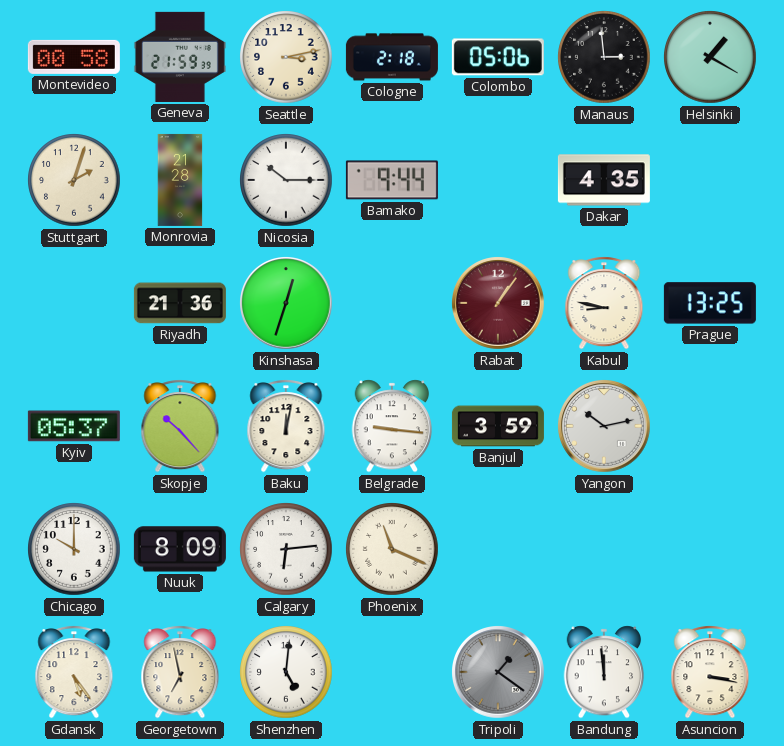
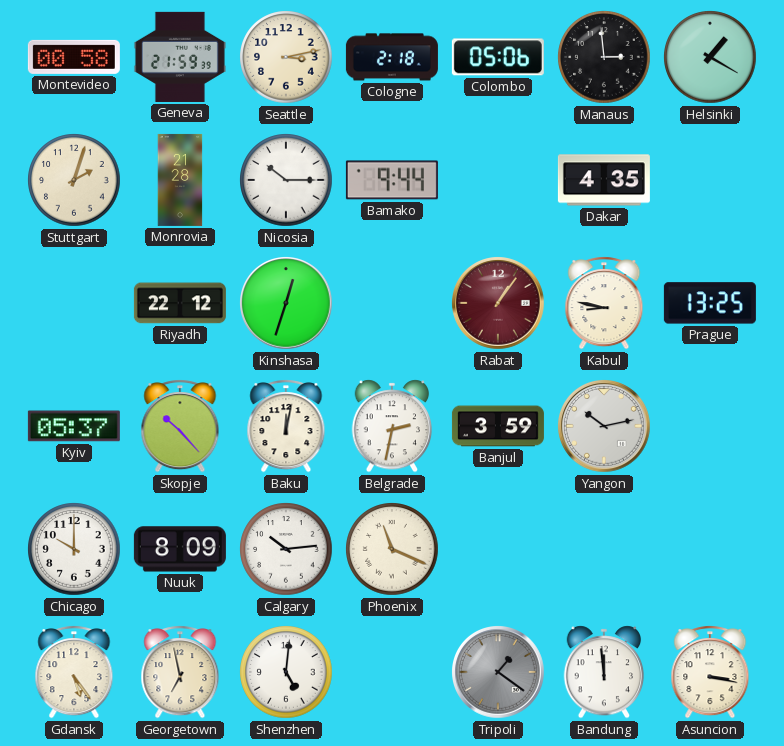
Riyadh: 21:36 -> 22:12
Belgrade: 9:16 -> 2:32
Calgary: 6:14 -> 10:14
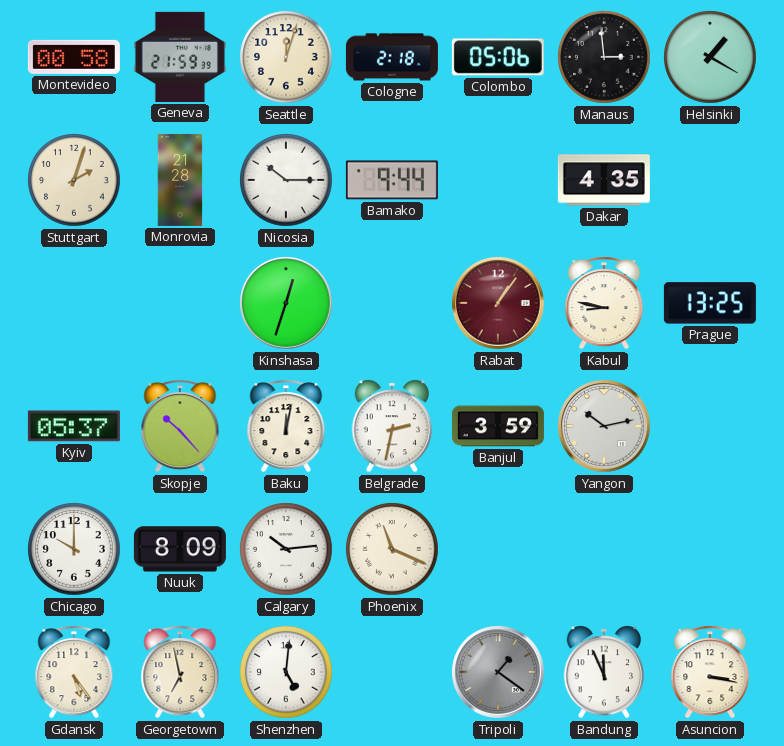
Seattle: 3:13 -> 12:03
Riyadh: 22:12 -> none
Bandung: 11:59 -> 11:56
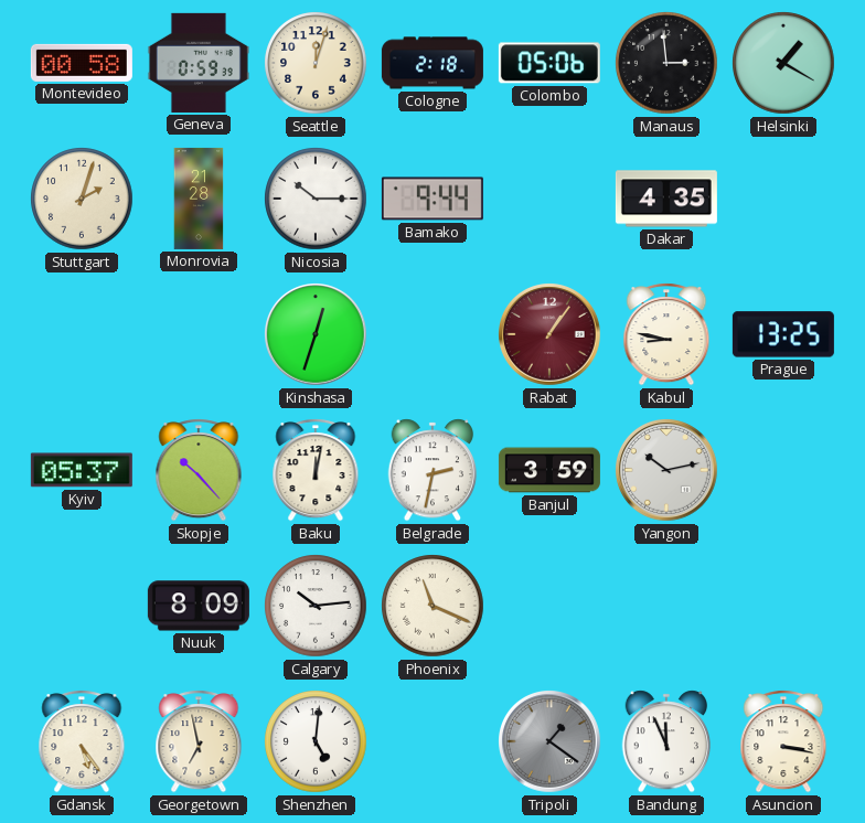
Geneva: 21:59 -> 0:59
Chicago: 10:00 -> none
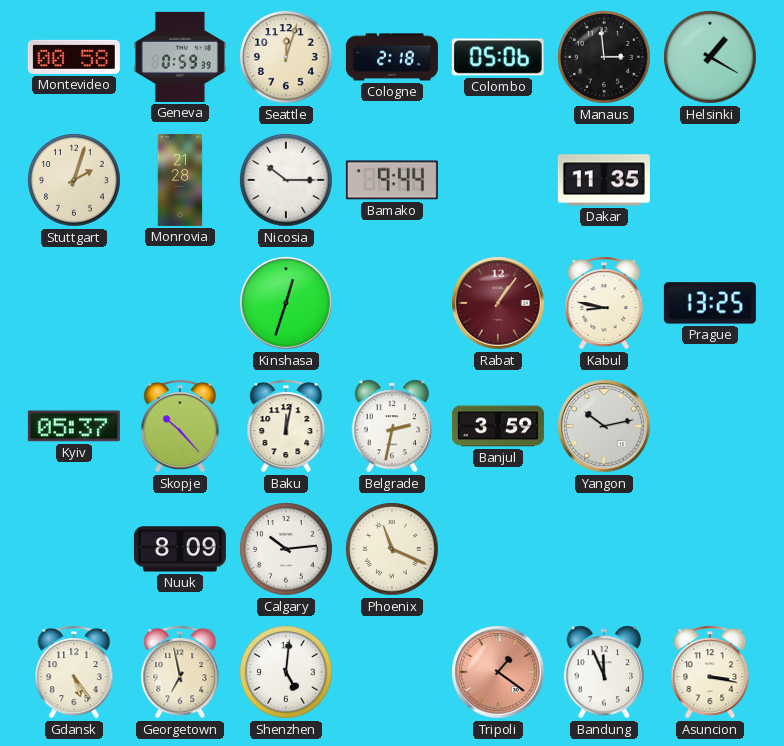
Dakar: 4:35 -> 11:35
Tripoli dial: grey -> salmon
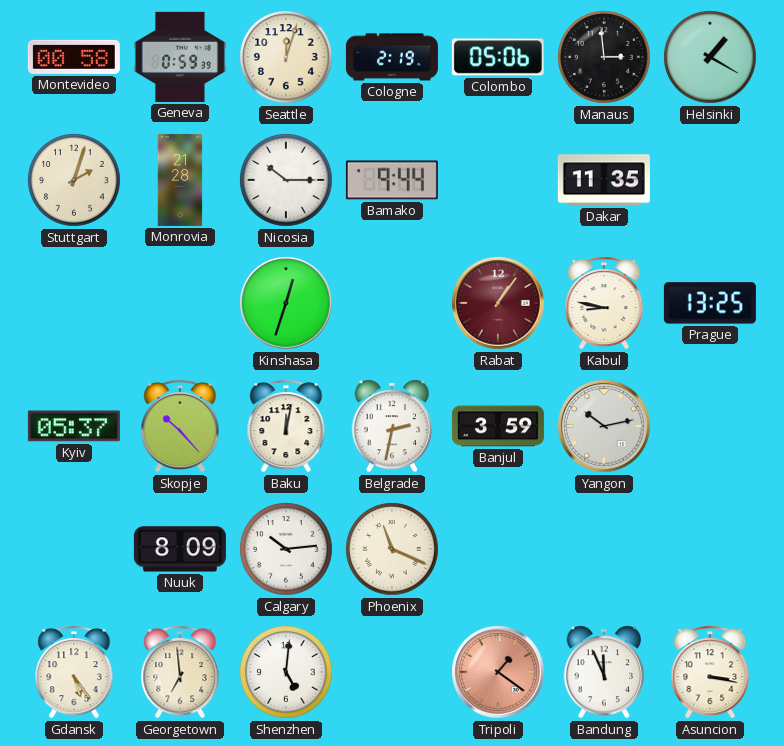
Cologne: 2:18 -> 2:19
Georgetown: 6:58 -> 6:59
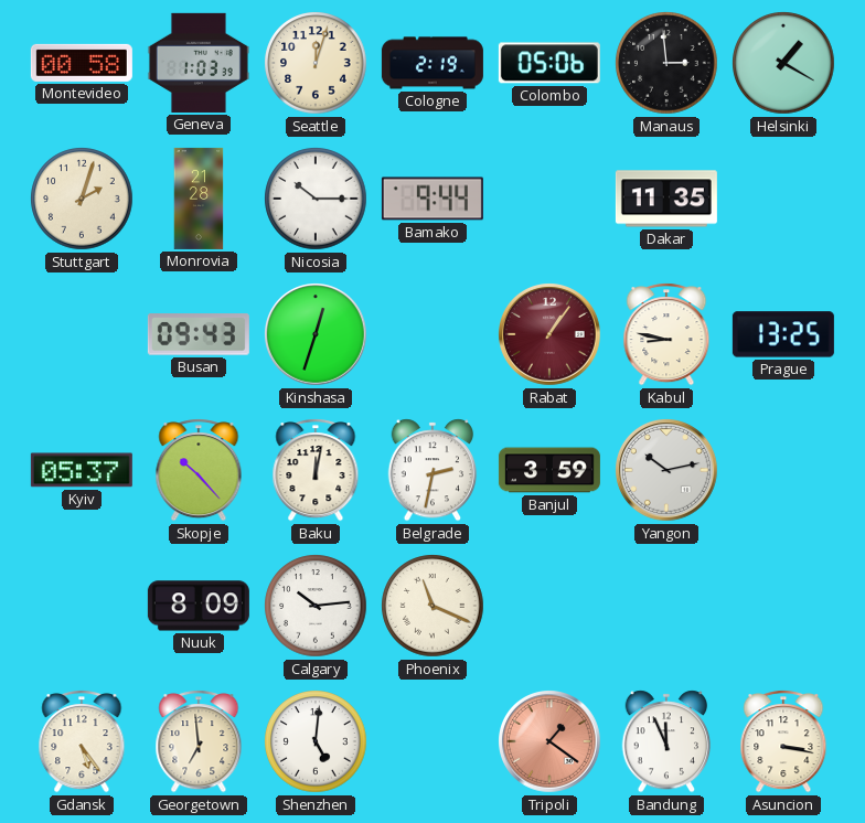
Geneva: 0:59 -> 1:03
Busan: none -> 09:43
